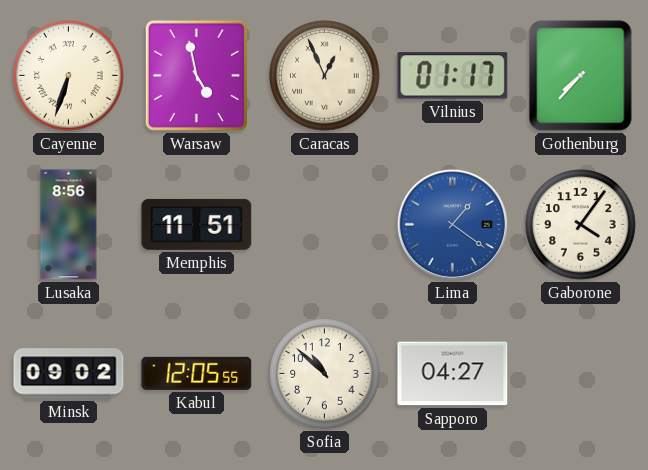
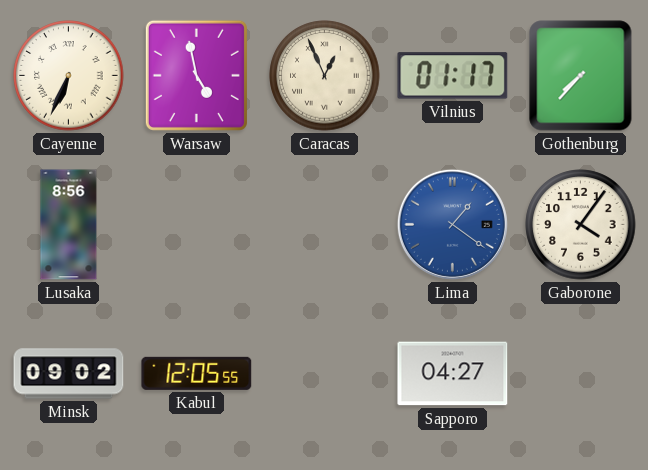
Cayenne: 6:33 -> 6:34
Memphis: 11:51 -> none
Sofia: 10:52 -> none
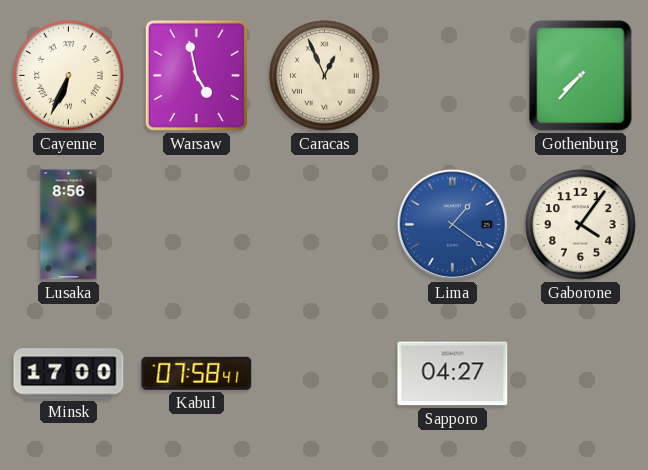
Vilnius: 01:17 -> none
Minsk: 09:02 -> 17:00
Kabul: 12:05 -> 07:58
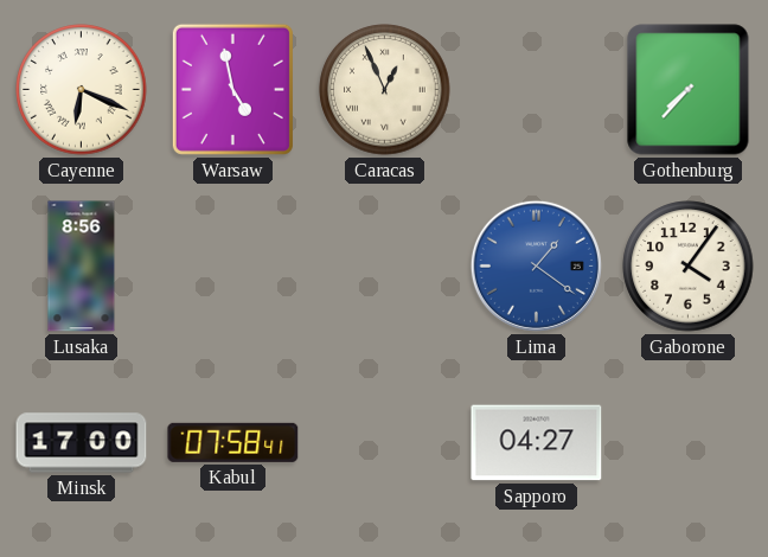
Cayenne: 6:34 -> 6:19
